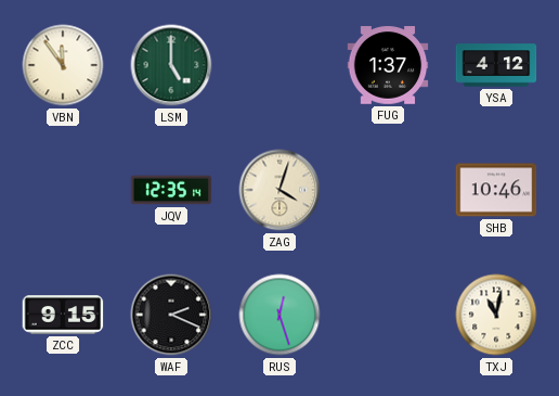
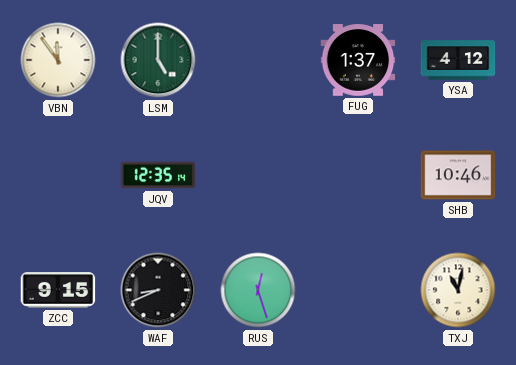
ZAG: 4:03 -> none
WAF: 2:19 -> 8:41
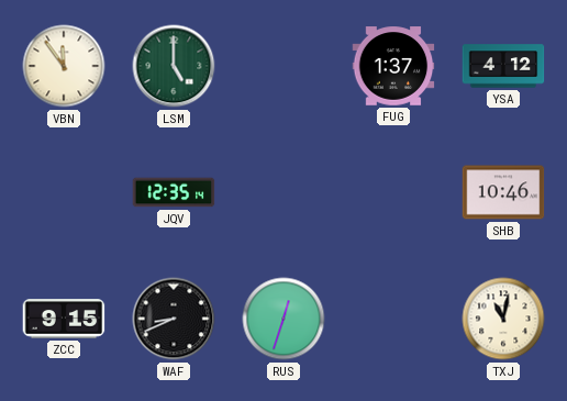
RUS: 12:27 -> 12:33
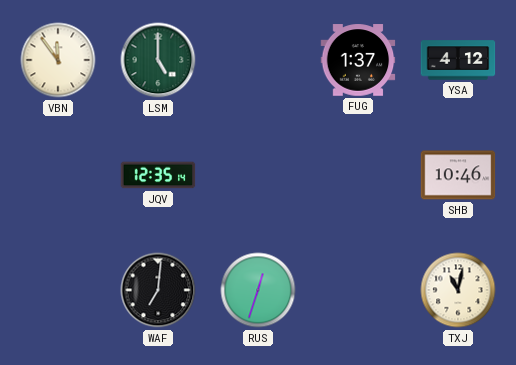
ZCC: 9:15 -> none
WAF: 8:41 -> 7:01
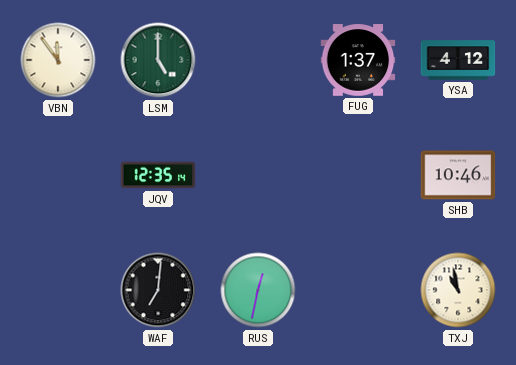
RUS: 12:33 -> 12:32
TXJ: 11:02 -> 10:58
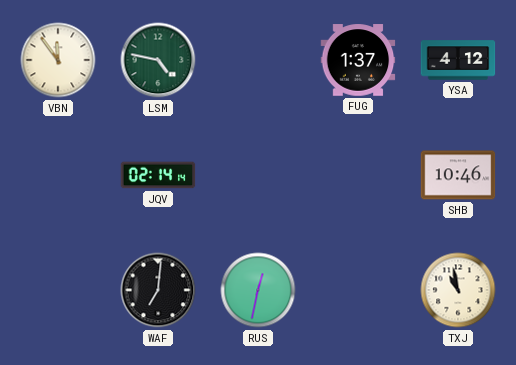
LSM: 5:00 -> 4:47
JQV: 12:35 -> 02:14
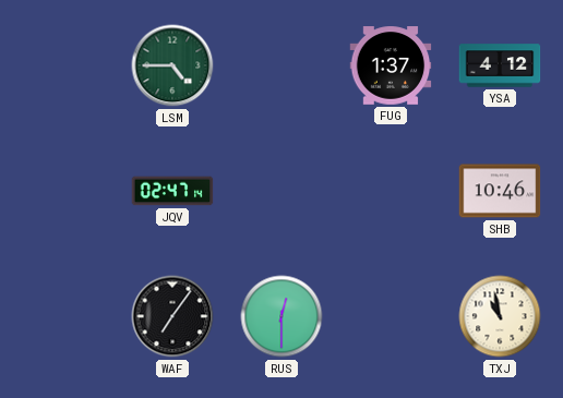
VBN: 11:54 -> none
LSM: 4:47 -> 4:45
JQV: 02:14 -> 02:47
WAF: 7:01 -> 7:06
RUS: 12:32 -> 12:30
